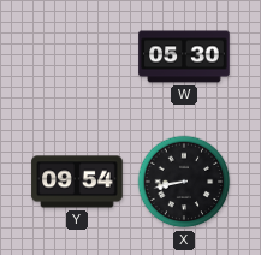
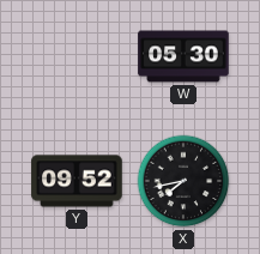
Y: 09:54 -> 09:52
X: 8:43 -> 7:43
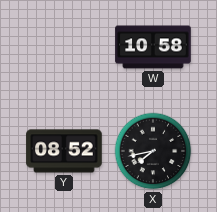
W: 05:30 -> 10:58
Y: 09:52 -> 08:52
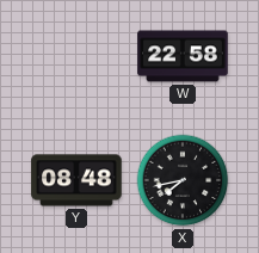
W: 10:58 -> 22:58
Y: 08:52 -> 08:48
